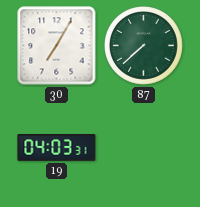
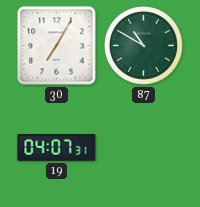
87: 7:38 -> 10:50
19: 04:03 -> 04:07
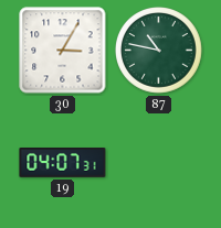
30: 7:05 -> 3:05
87: 10:50 -> 10:47
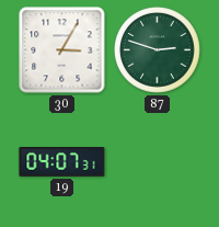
87: 10:47 -> 2:48
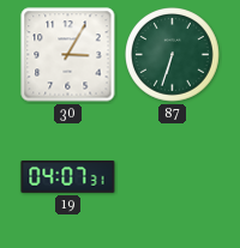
87: 2:48 -> 6:33
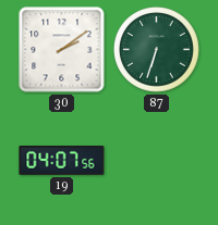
30: 3:05 -> 2:09
19: 04:07:31 -> 04:07:56
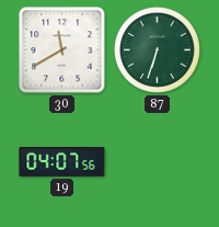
30: 2:09 -> 11:40
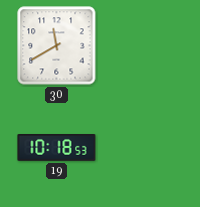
87: 6:33 -> none
19: 04:07 -> 10:18
